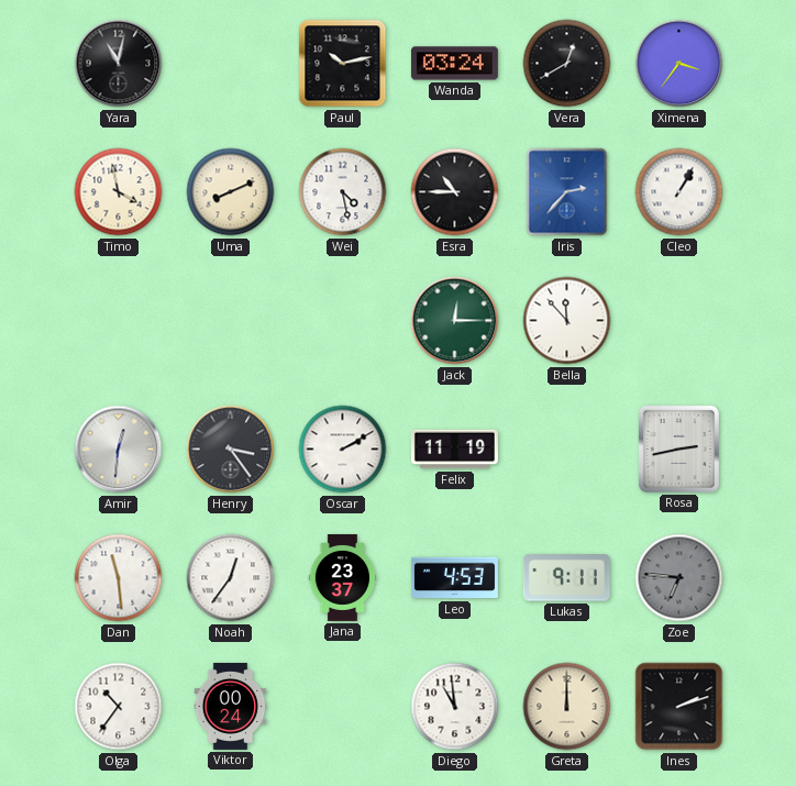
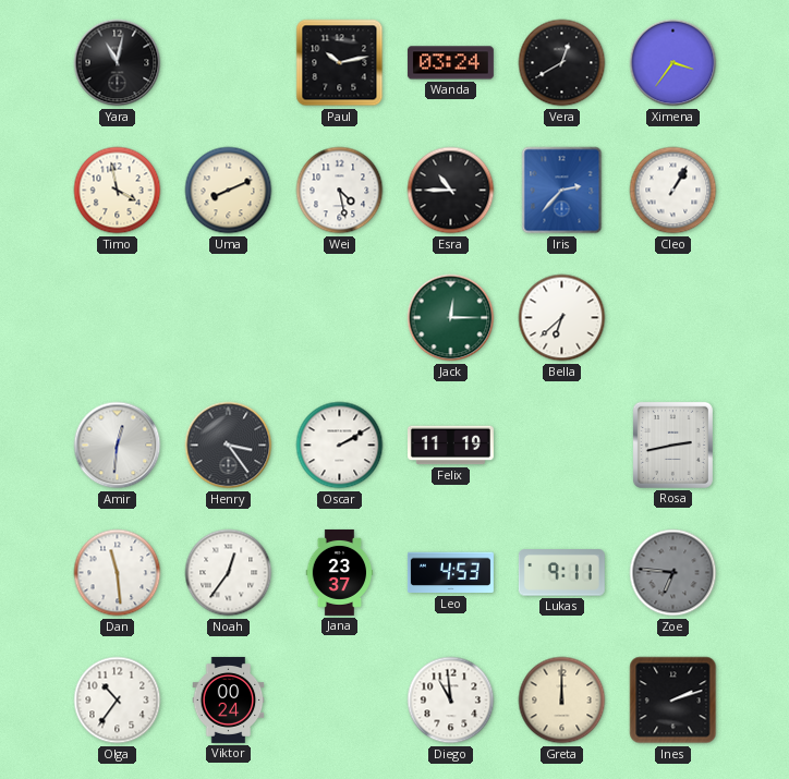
Bella: 11:53 -> 6:38
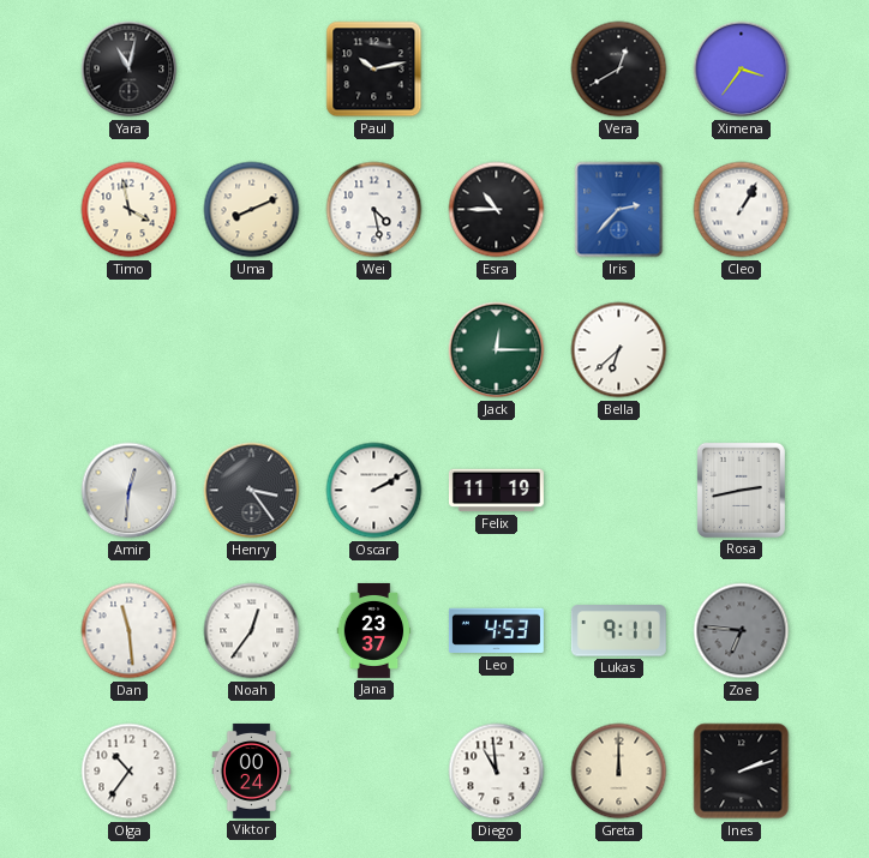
Wanda: 03:24 -> none
